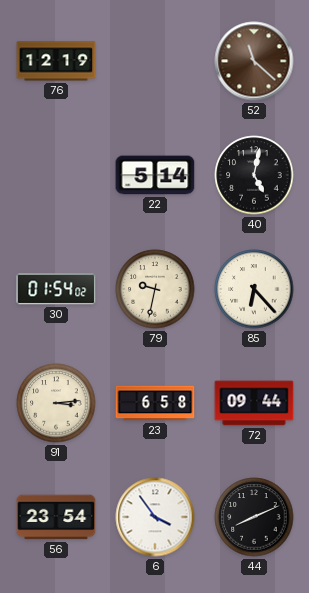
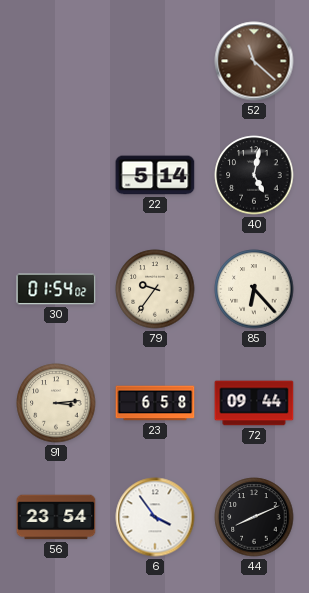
76: 12:19 -> none
79: 9:32 -> 9:36
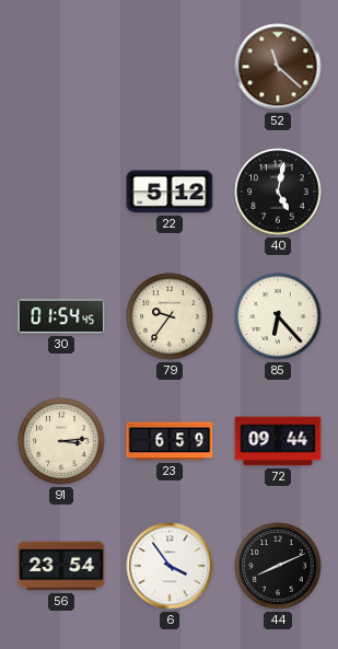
22: 5:14 -> 5:12
30: 01:54:02 -> 01:54:45
23: 6:58 -> 6:59
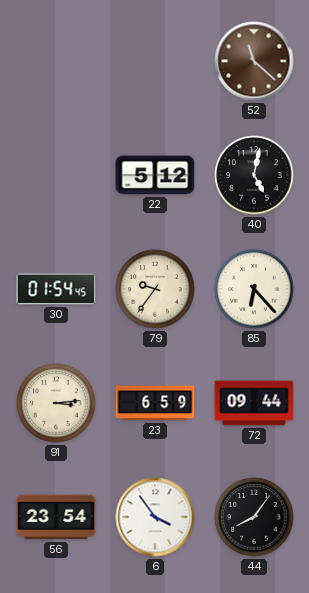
44: 8:11 -> 8:06
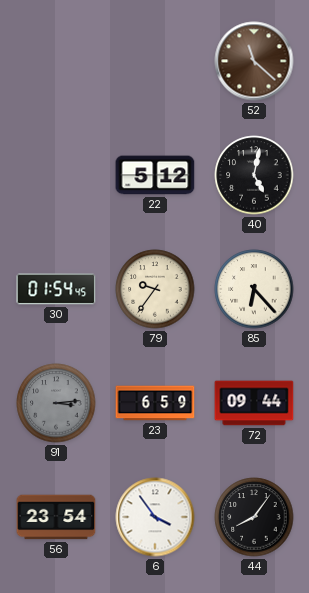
91 dial: cream -> grey
